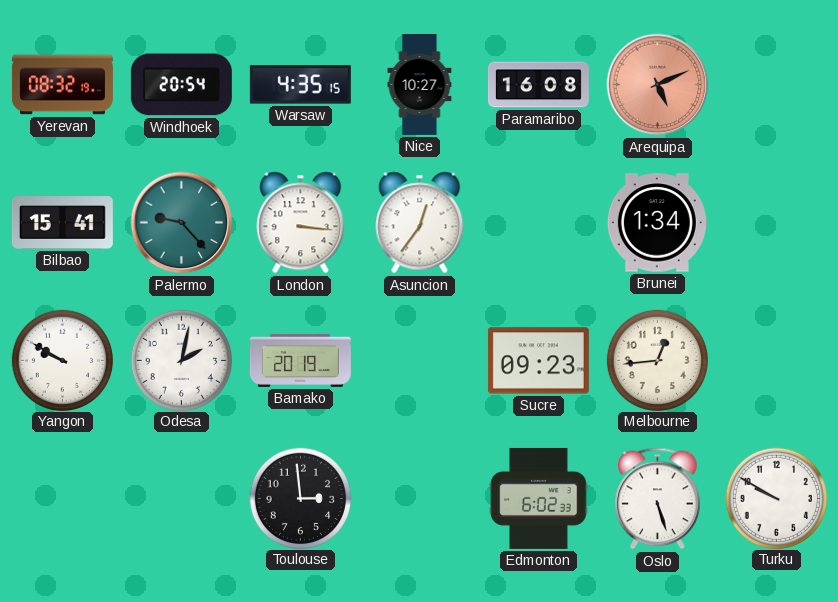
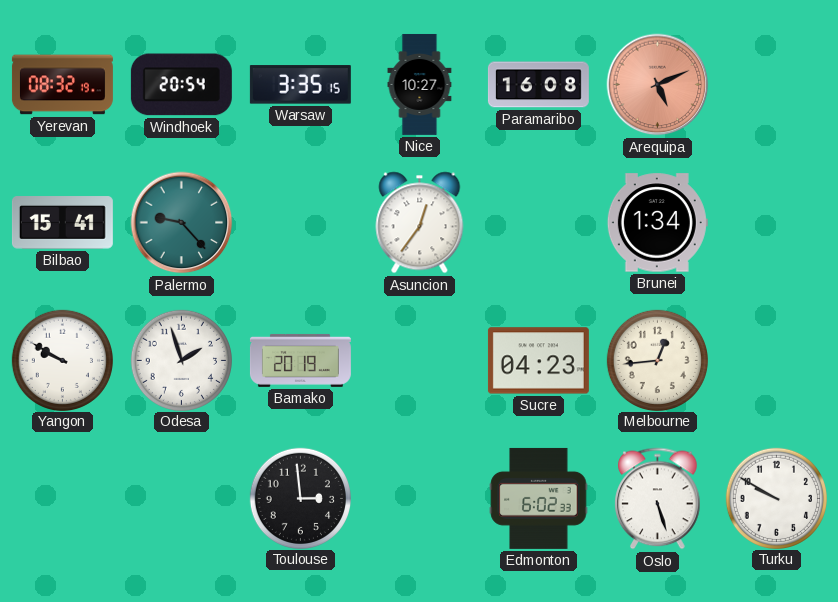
Warsaw: 4:35 -> 3:35
London: 3:16 -> none
Odesa: 2:02 -> 1:57
Sucre: 09:23 -> 04:23
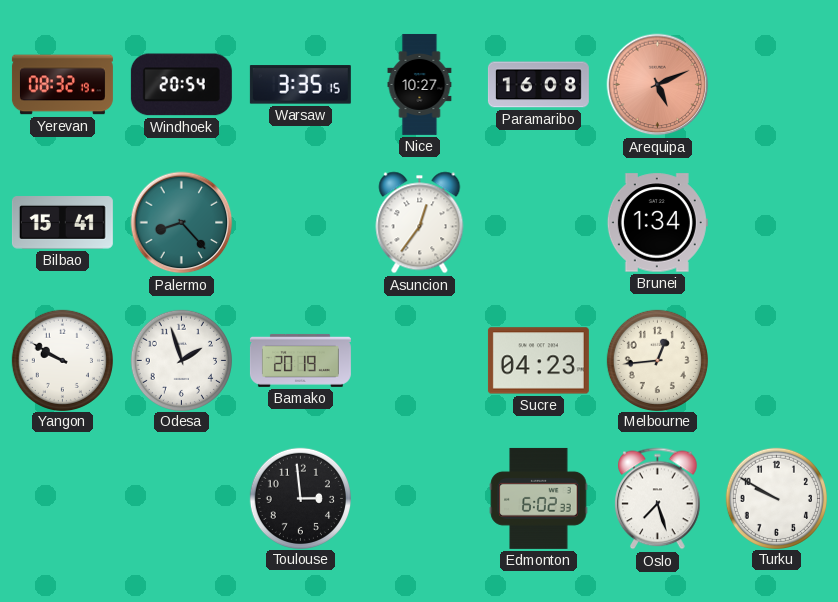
Palermo: 9:23 -> 8:23
Oslo: 5:27 -> 7:27
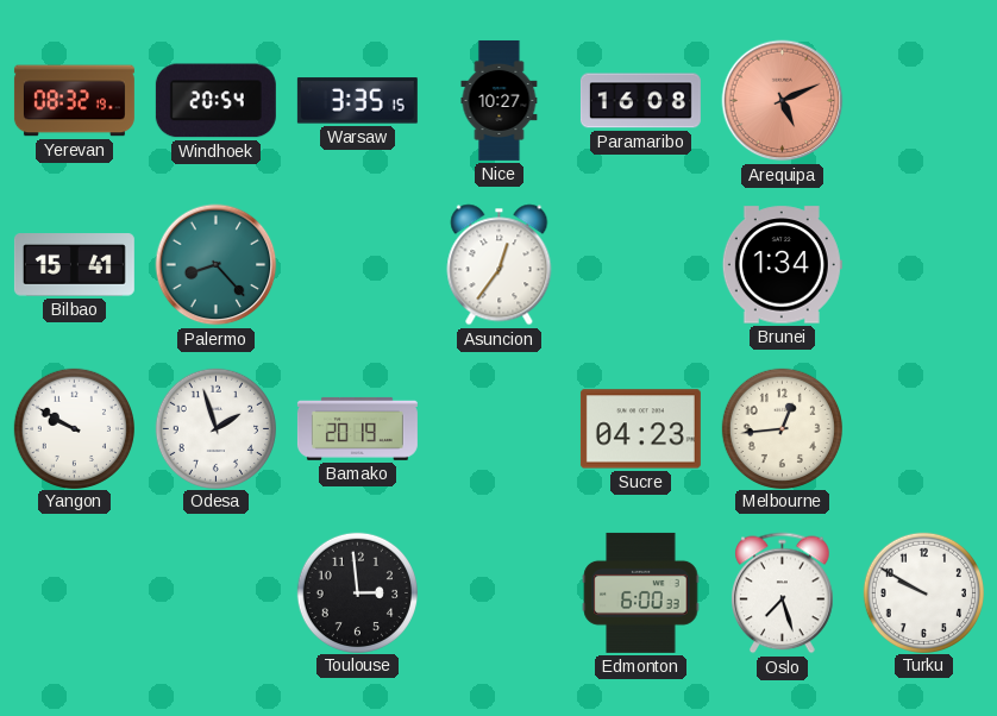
Edmonton: 6:02 -> 6:00
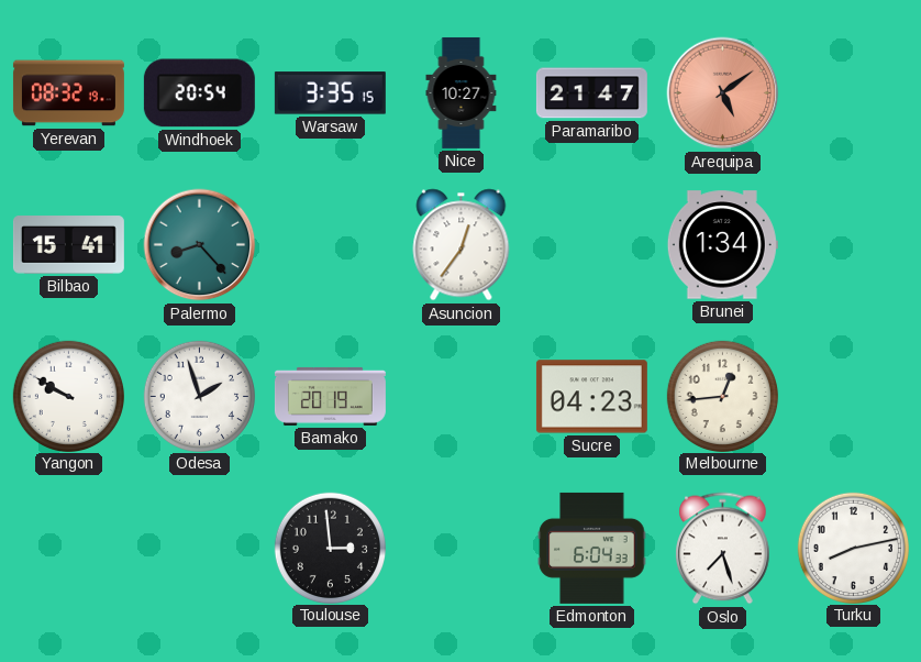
Paramaribo: 16:08 -> 21:47
Arequipa: 5:11 -> 5:09
Edmonton: 6:00 -> 6:04
Turku: 9:50 -> 8:13
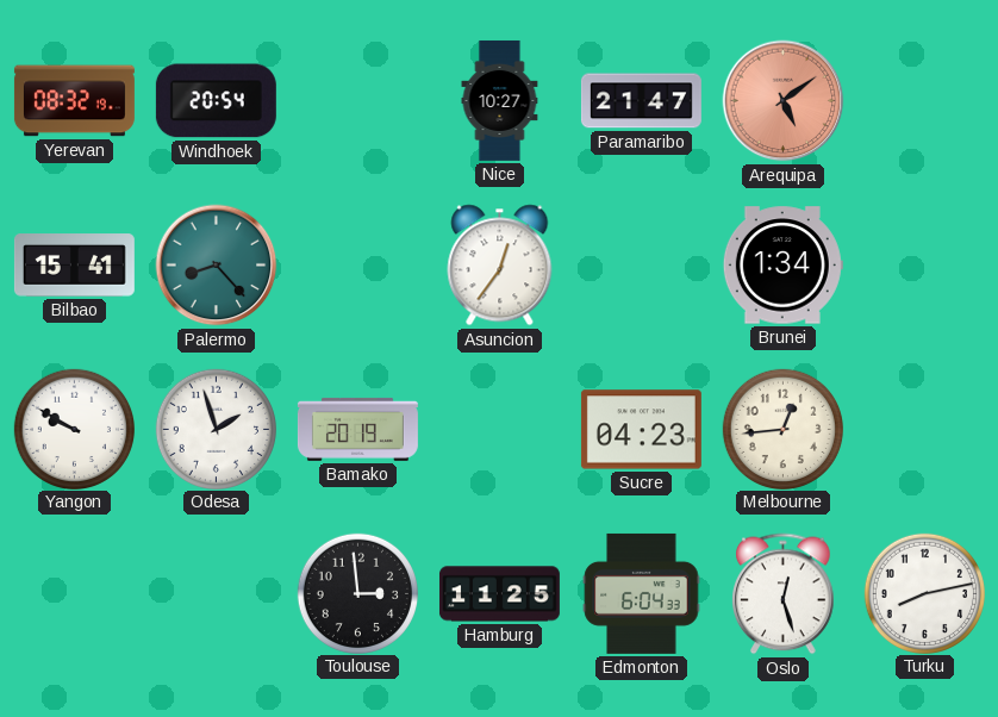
Warsaw: 3:35 -> none
Hamburg: none -> 11:25
Oslo: 7:27 -> 12:27
